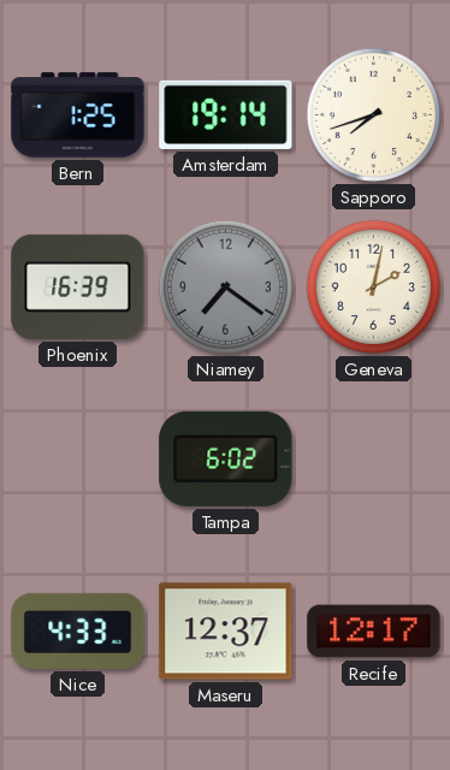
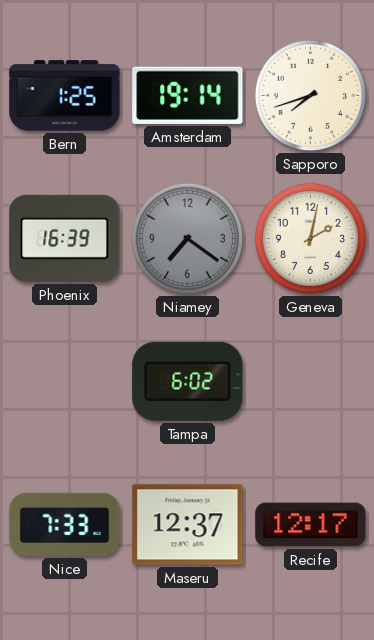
Nice: 4:33 -> 7:33
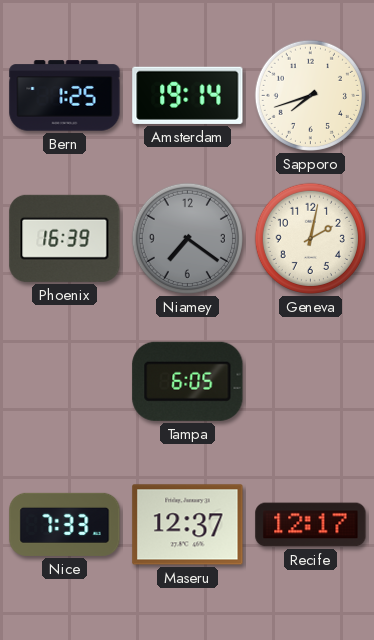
Tampa: 6:02 -> 6:05
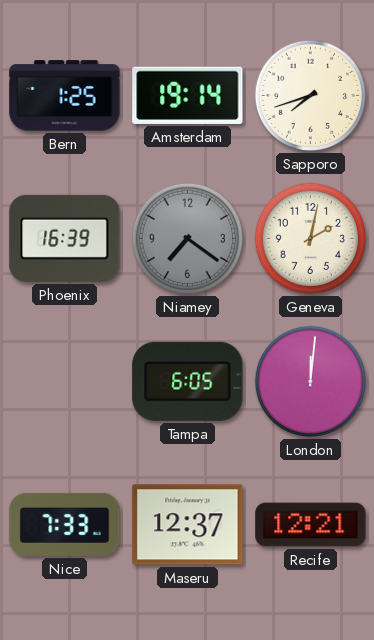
London: none -> 12:01
Recife: 12:17 -> 12:21
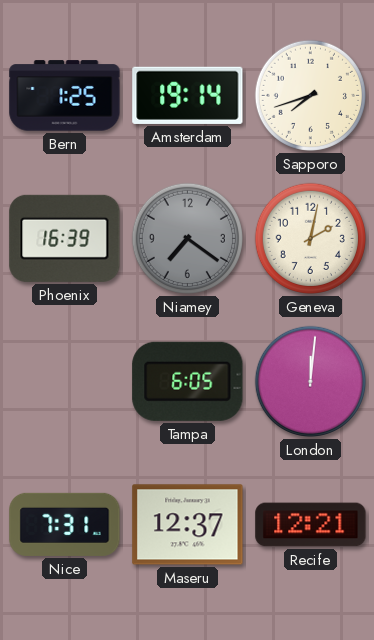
Nice: 7:33 -> 7:31
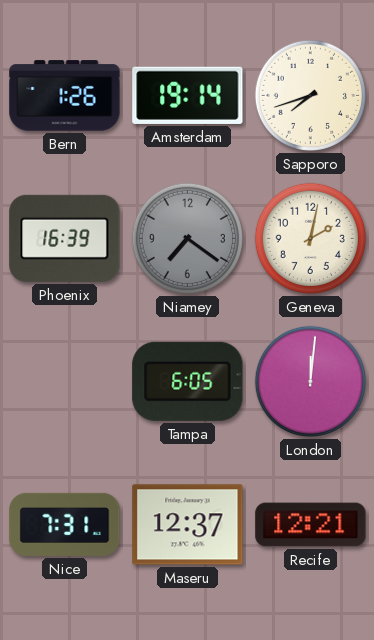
Bern: 1:25 -> 1:26
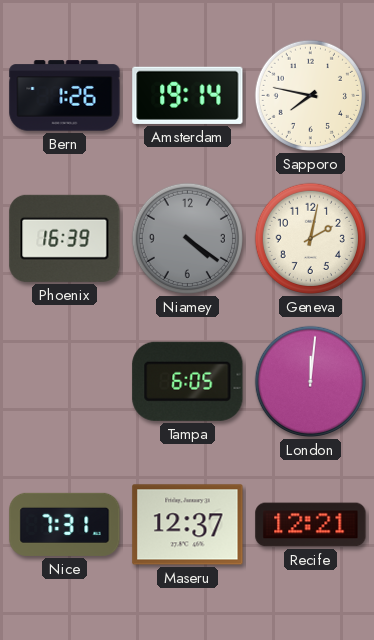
Sapporo: 7:42 -> 7:47
Niamey: 7:21 -> 4:21
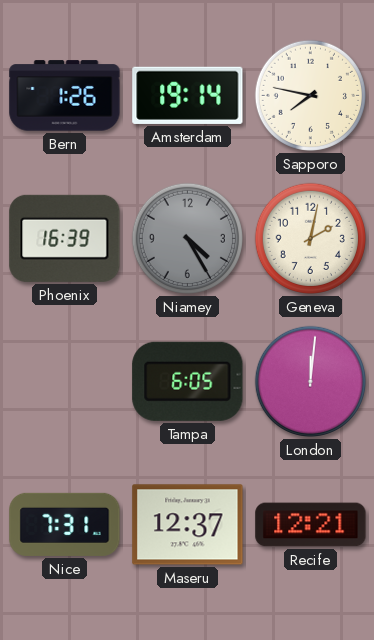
Niamey: 4:21 -> 4:25
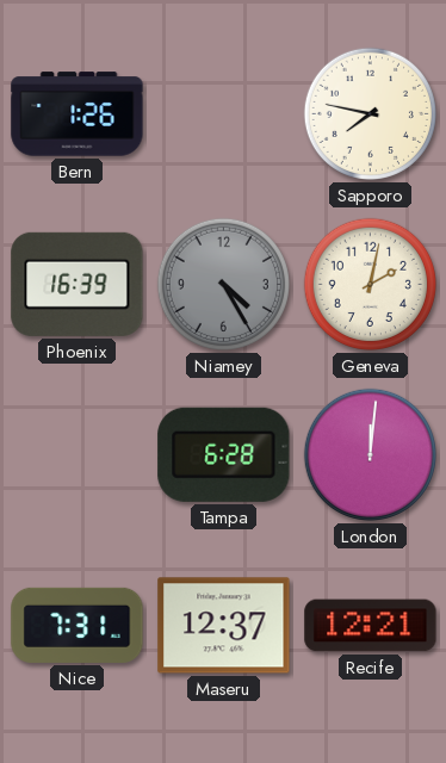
Amsterdam: 19:14 -> none
Tampa: 6:05 -> 6:28
